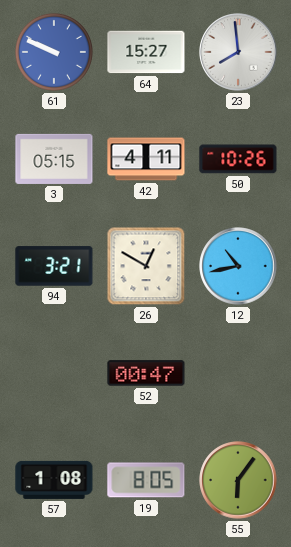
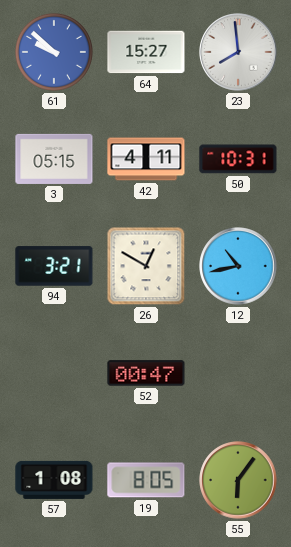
61: 9:49 -> 9:52
50: 10:26 -> 10:31
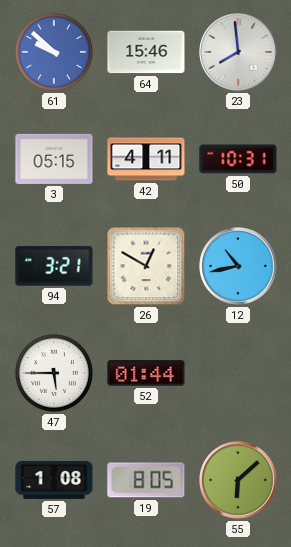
64: 15:27 -> 15:46
47: none -> 5:45
52: 00:47 -> 01:44
55: 6:06 -> 6:08
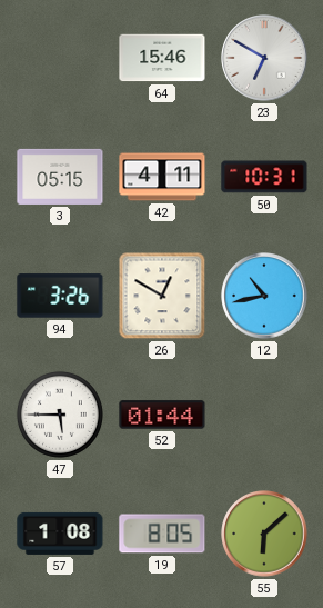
61: 9:52 -> none
23: 7:59 -> 6:50
94: 3:21 -> 3:26
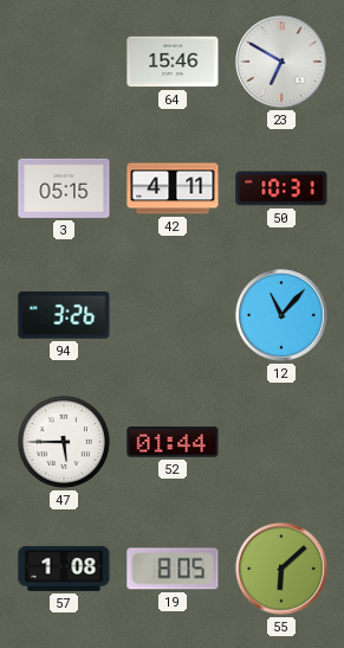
26: 12:50 -> none
12: 10:43 -> 11:07
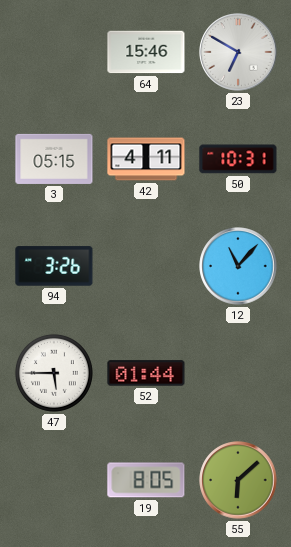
57: 1:08 -> none
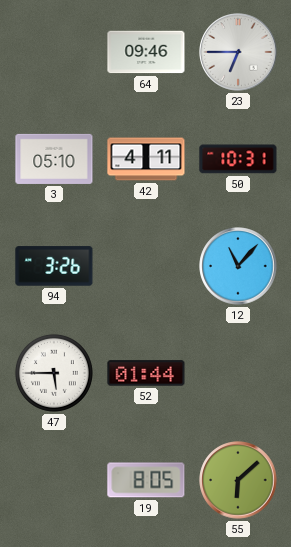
64: 15:46 -> 09:46
23: 6:50 -> 6:45
3: 05:15 -> 05:10
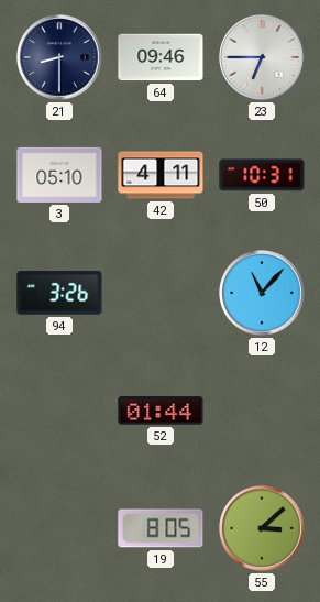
21: none -> 8:30
47: 5:45 -> none
55: 6:08 -> 3:08
